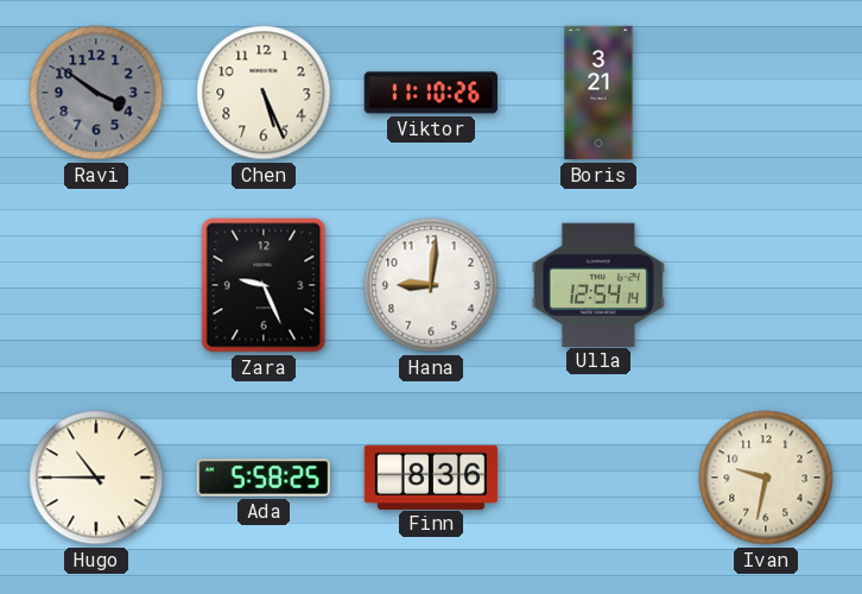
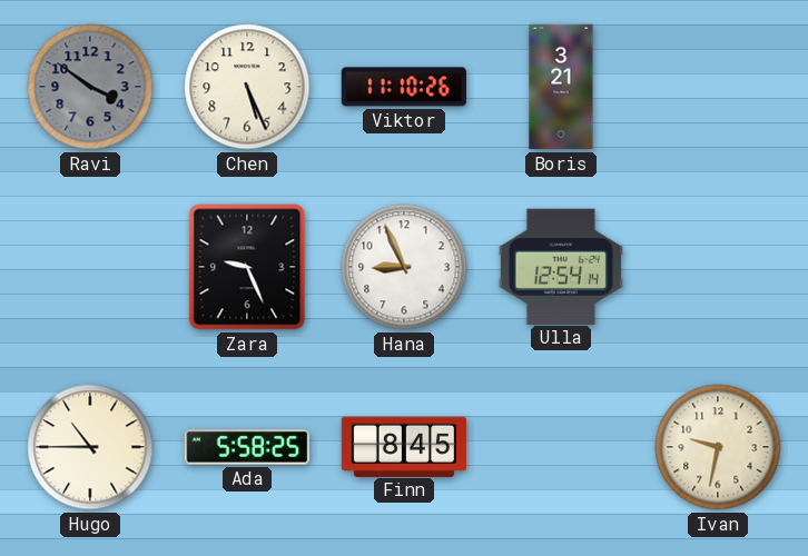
Hana: 9:01 -> 8:56
Finn: 8:36 -> 8:45
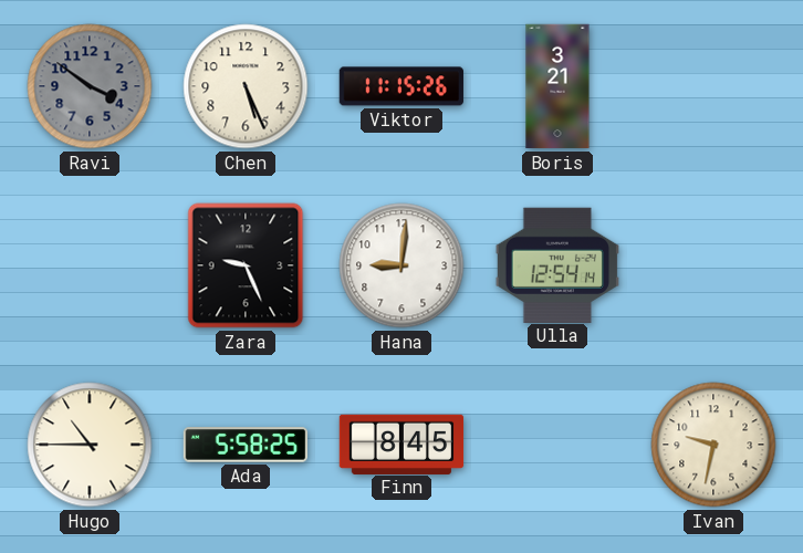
Viktor: 11:10 -> 11:15
Hana: 8:56 -> 9:01
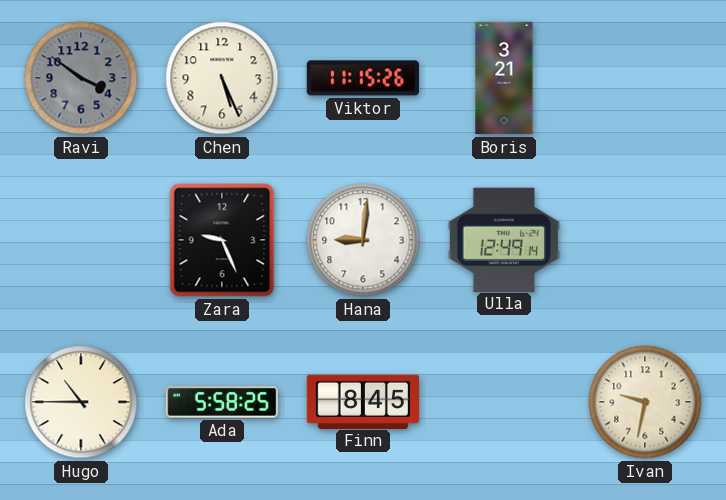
Ulla: 12:54 -> 12:49
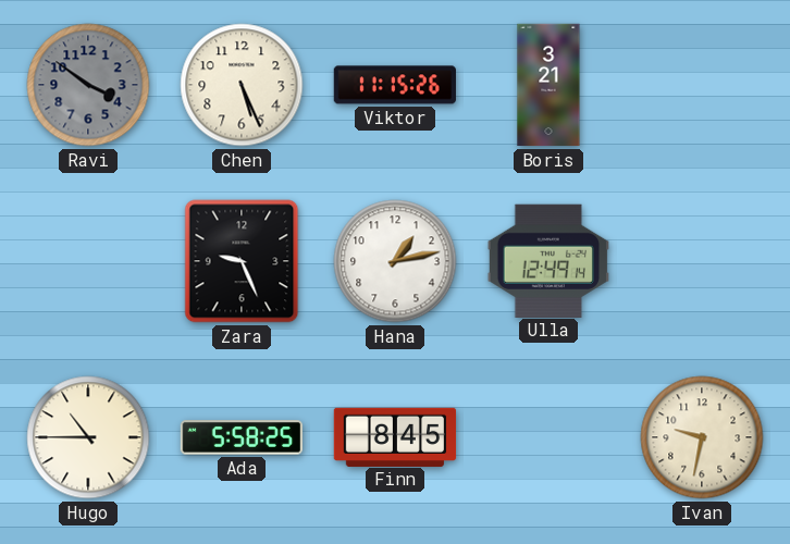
Hana: 9:01 -> 1:13
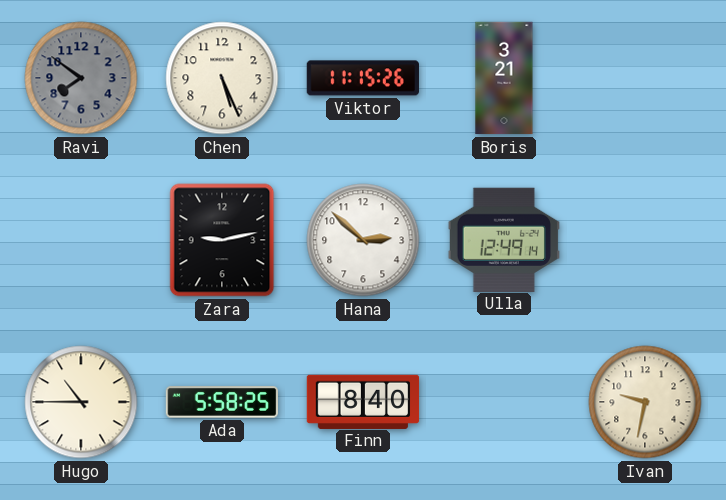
Ravi: 3:51 -> 7:51
Zara: 9:26 -> 9:13
Hana: 1:13 -> 2:52
Finn: 8:45 -> 8:40
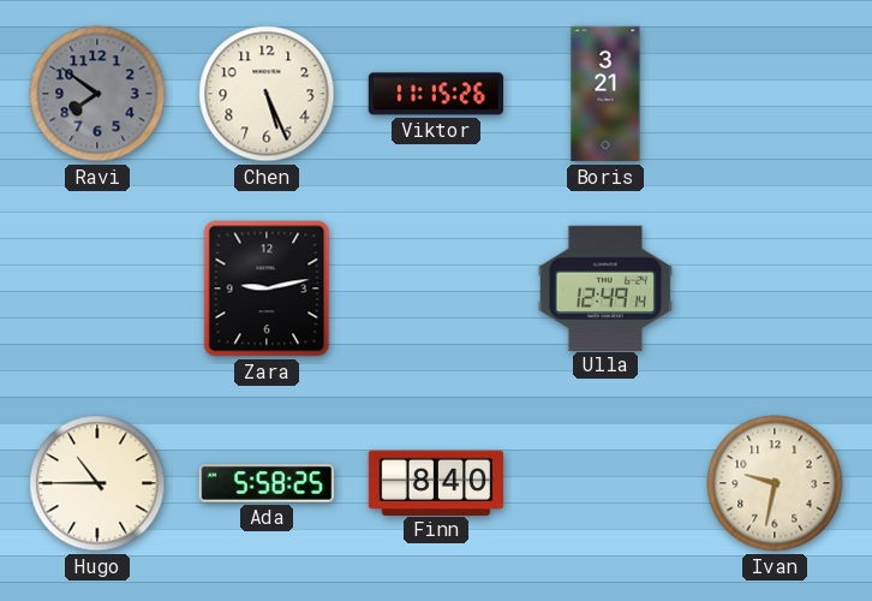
Hana: 2:52 -> none
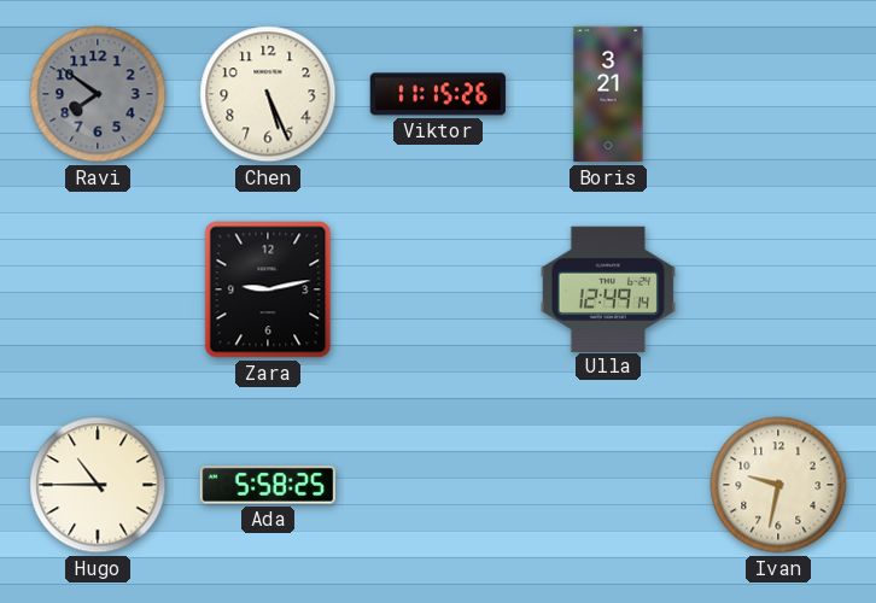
Finn: 8:40 -> none
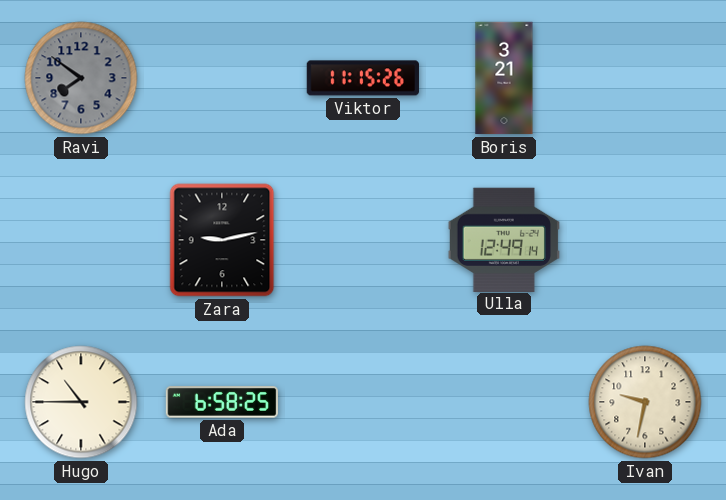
Chen: 5:26 -> none
Ada: 5:58 -> 6:58
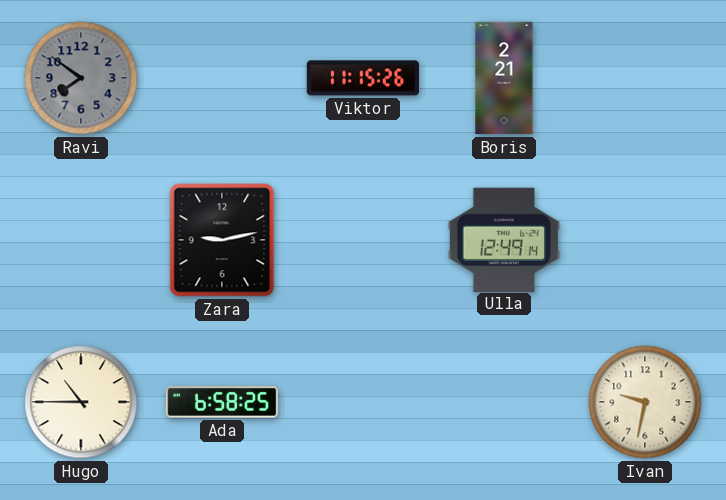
Boris: 3:21 -> 2:21
